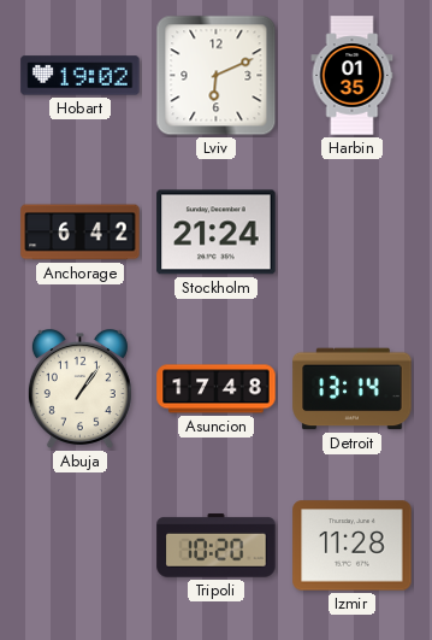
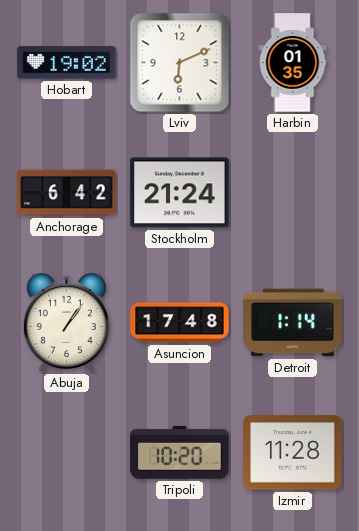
Detroit: 13:14 -> 1:14
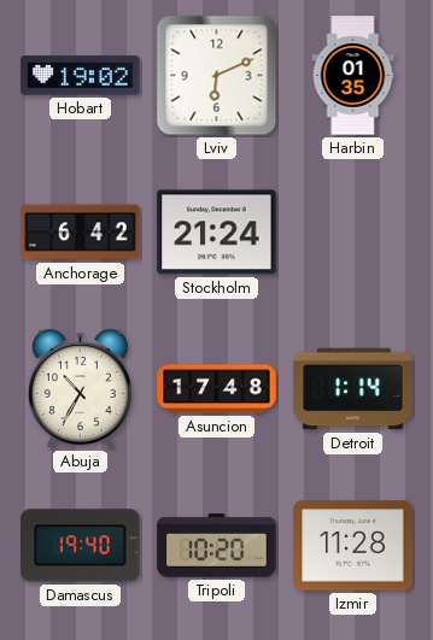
Abuja: 1:06 -> 10:35
Damascus: none -> 19:40
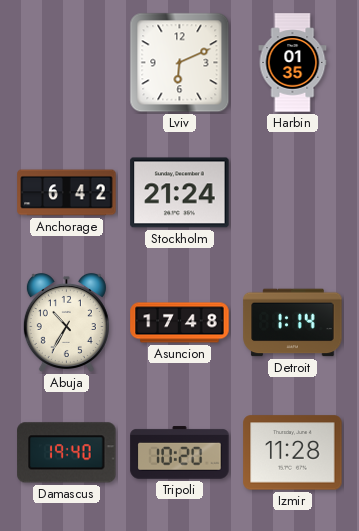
Hobart: 19:02 -> none
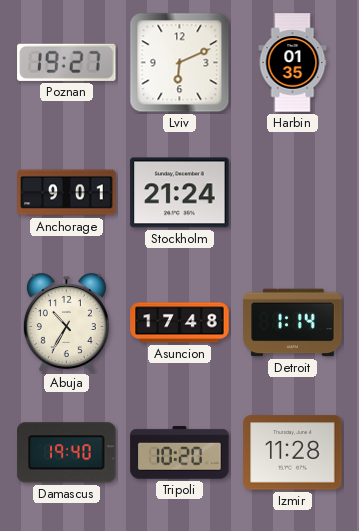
Poznan: none -> 19:27
Anchorage: 6:42 -> 9:01
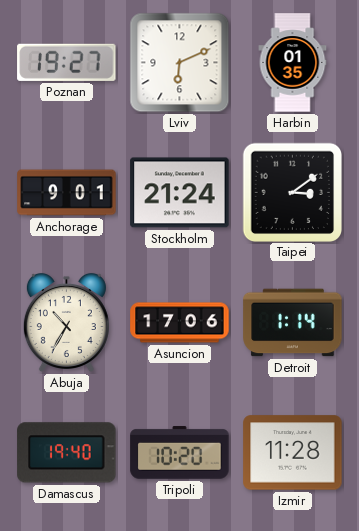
Taipei: none -> 3:09
Asuncion: 17:48 -> 17:06
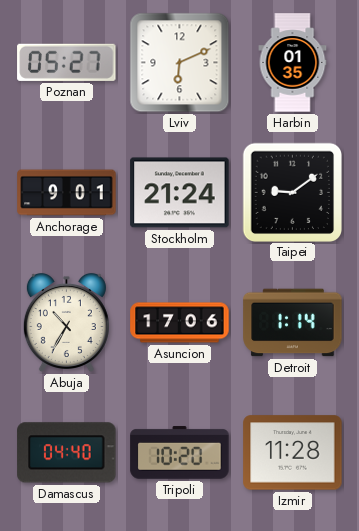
Poznan: 19:27 -> 05:27
Taipei: 3:09 -> 9:09
Damascus: 19:40 -> 04:40
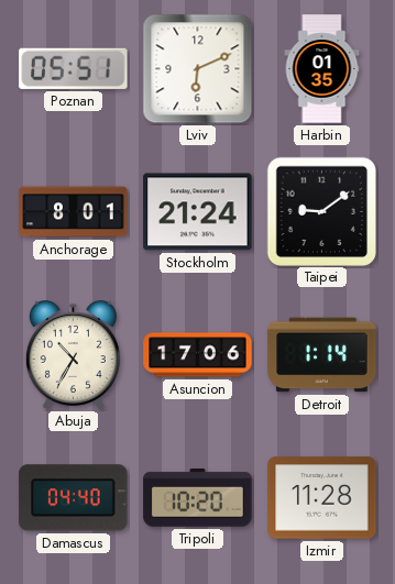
Poznan: 05:27 -> 05:51
Anchorage: 9:01 -> 8:01
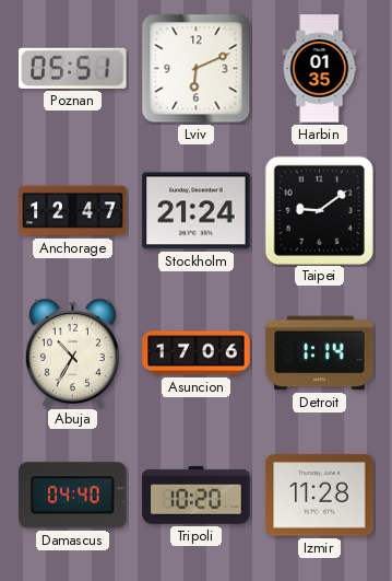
Anchorage: 8:01 -> 12:47
